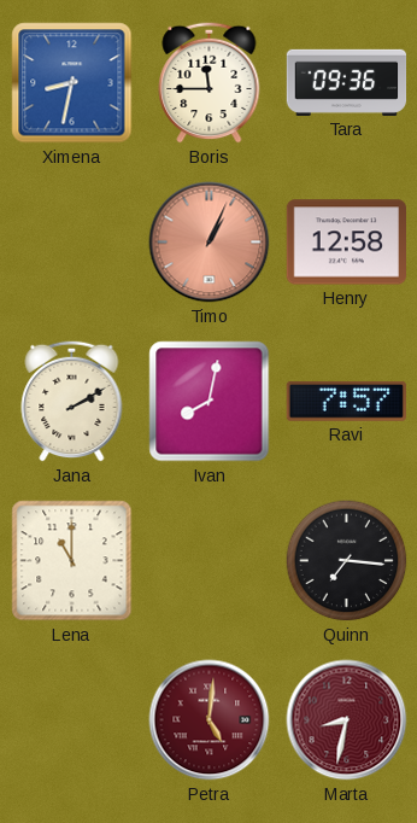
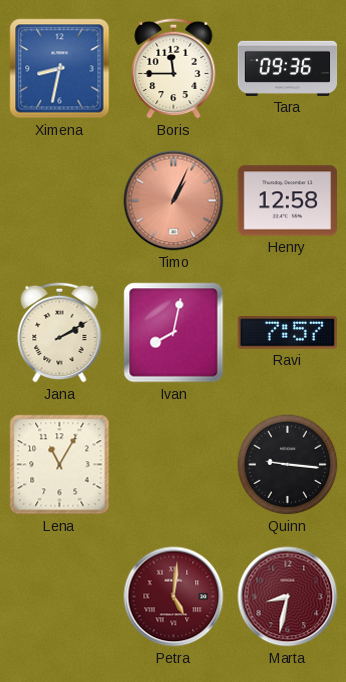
Lena: 11:00 -> 11:05
Quinn: 7:16 -> 9:16
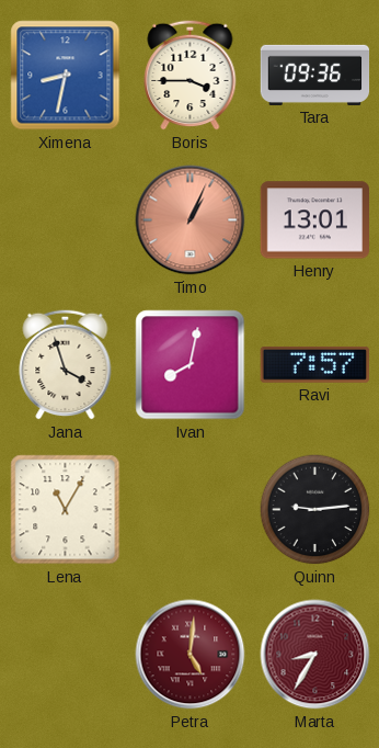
Boris: 11:45 -> 3:45
Henry: 12:58 -> 13:01
Jana: 2:10 -> 3:57
Quinn: 9:16 -> 9:14
Marta: 8:32 -> 8:35
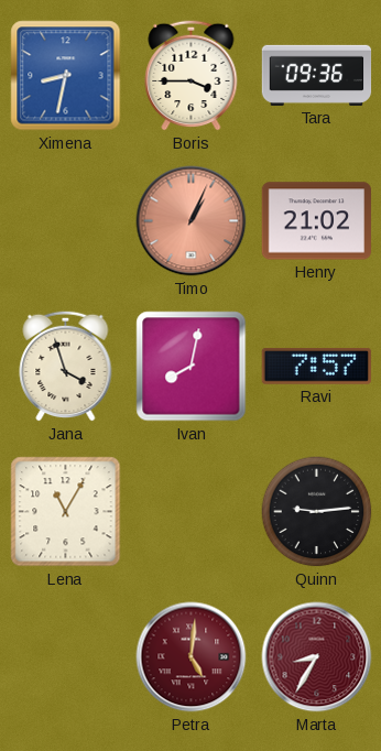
Henry: 13:01 -> 21:02
